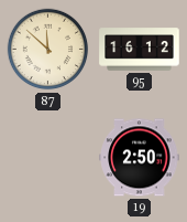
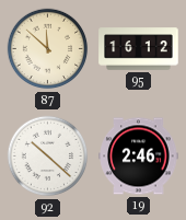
92: none -> 10:22
19: 2:50 -> 2:46
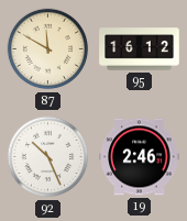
87: 11:52 -> 11:50
92: 10:22 -> 10:26
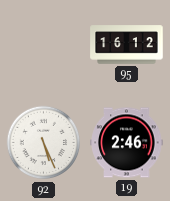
87: 11:50 -> none
92: 10:26 -> 5:26
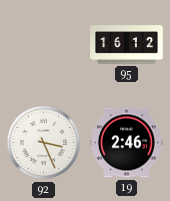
92: 5:26 -> 3:26
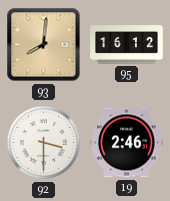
93: none -> 8:01
92: 3:26 -> 3:30
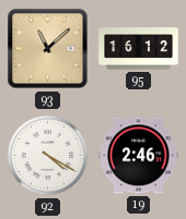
93: 8:01 -> 11:08
92: 3:30 -> 4:20
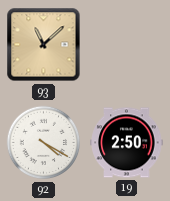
95: 16:12 -> none
19: 2:46 -> 2:50
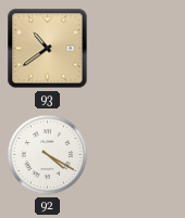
93: 11:08 -> 10:39
19: 2:50 -> none
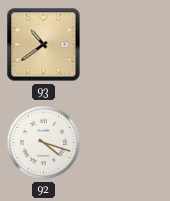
92: 4:20 -> 4:18
